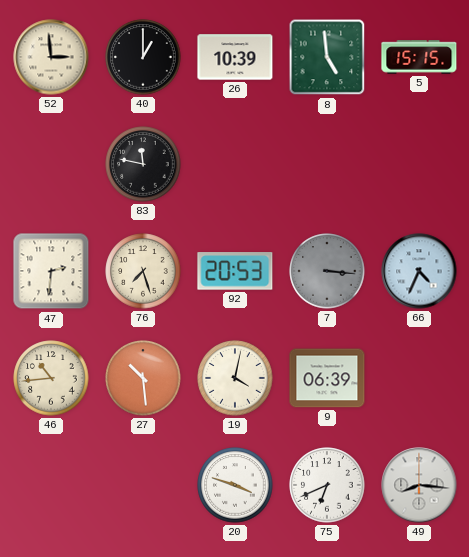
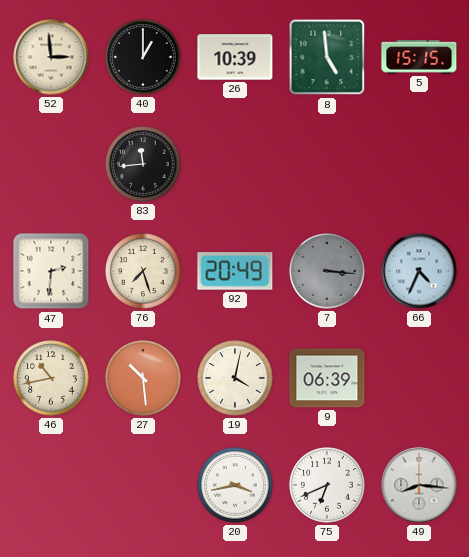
83: 11:47 -> 11:44
92: 20:53 -> 20:49
46: 10:44 -> 10:43
20: 3:48 -> 3:43
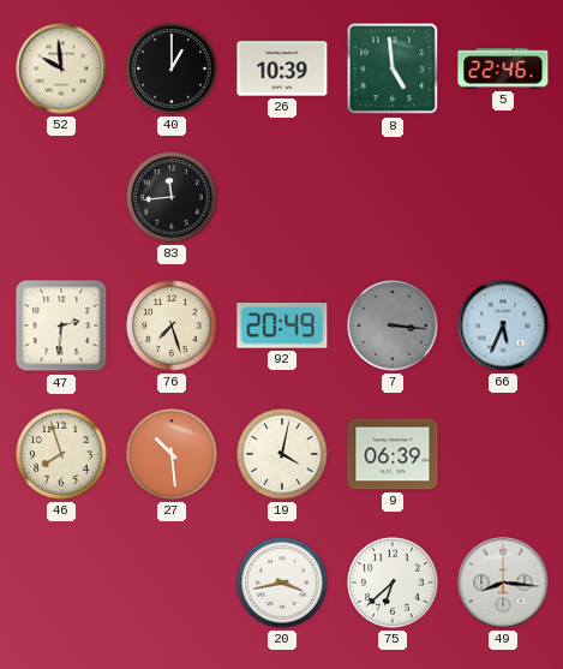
52: 2:59 -> 9:59
5: 15:15 -> 22:46
66: 4:34 -> 5:34
46: 10:43 -> 7:57
75: 6:41 -> 6:38
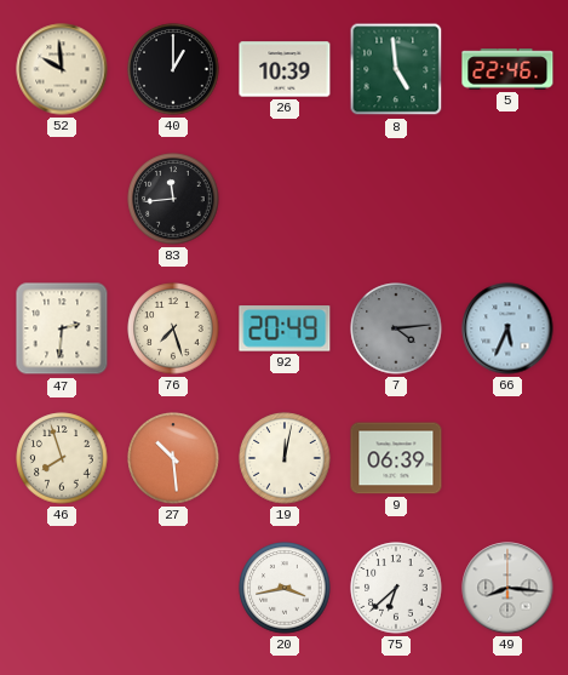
7: 3:16 -> 4:14
19: 4:02 -> 12:02
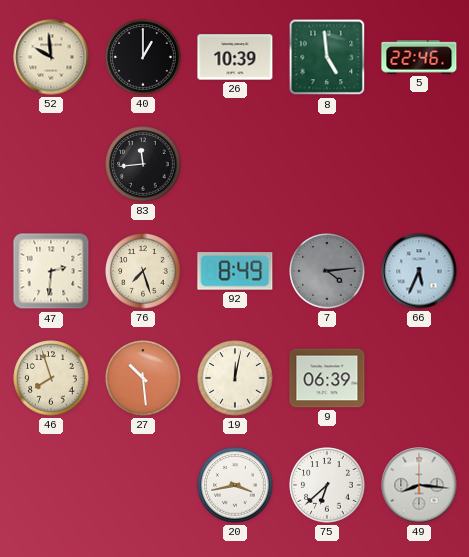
92: 20:49 -> 8:49
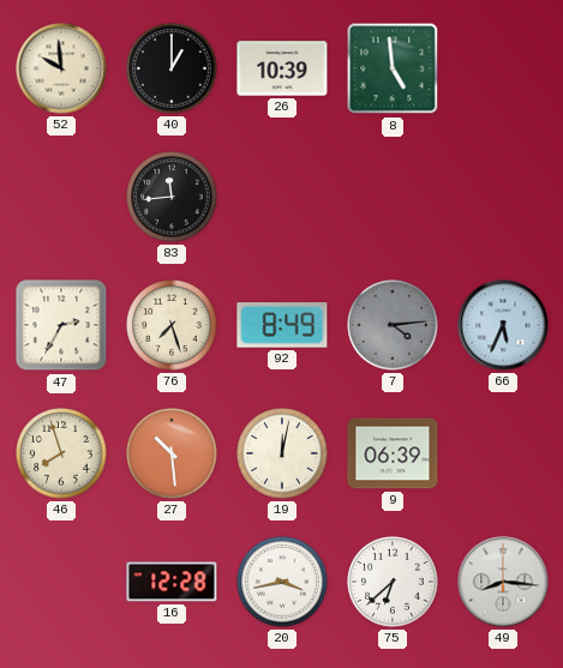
5: 22:46 -> none
47: 2:31 -> 2:35
16: none -> 12:28
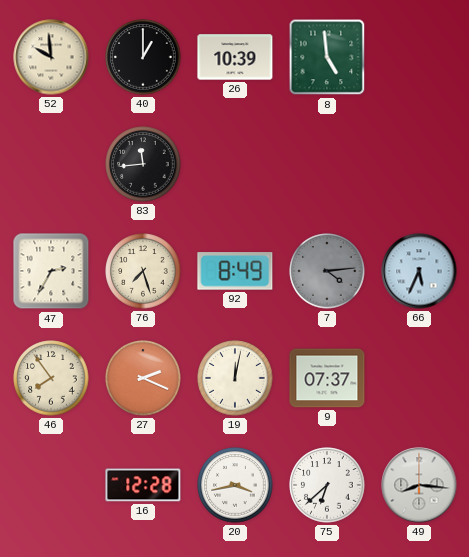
46: 7:57 -> 7:54
27: 10:29 -> 2:19
9: 06:39 -> 07:37
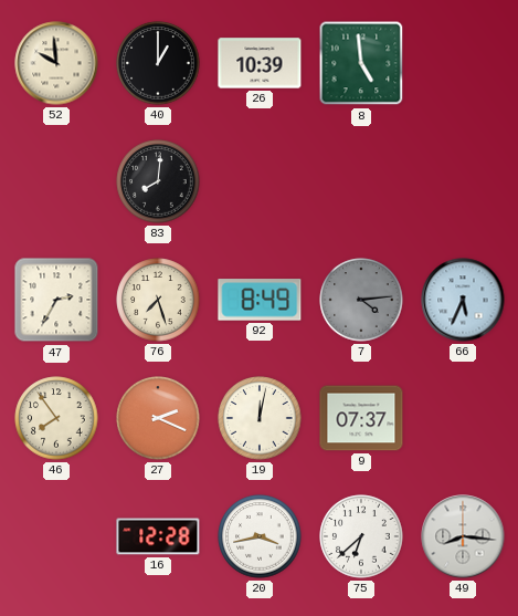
83: 11:44 -> 8:01
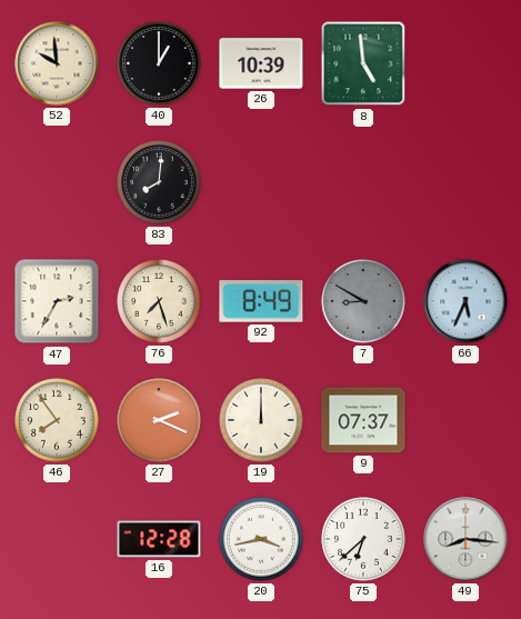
7: 4:14 -> 8:50
19: 12:02 -> 12:00
